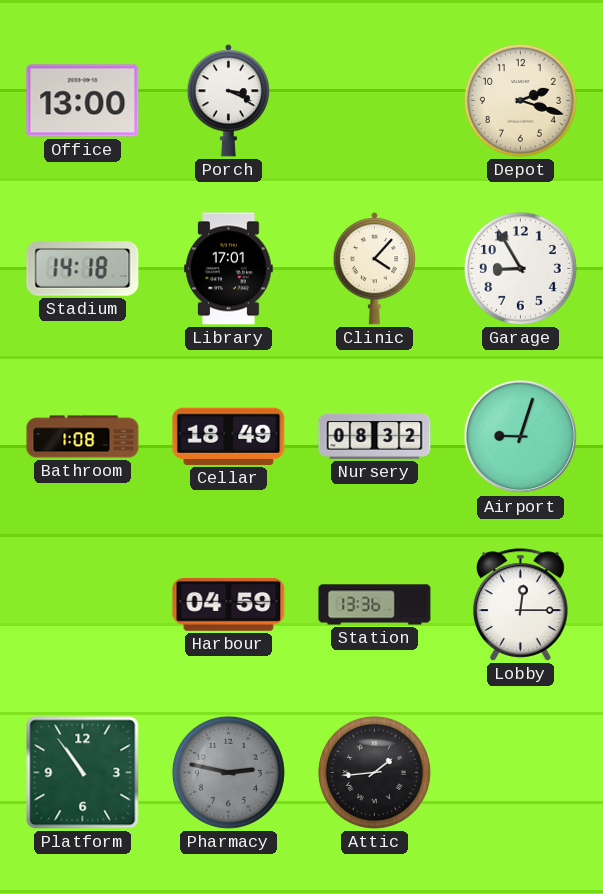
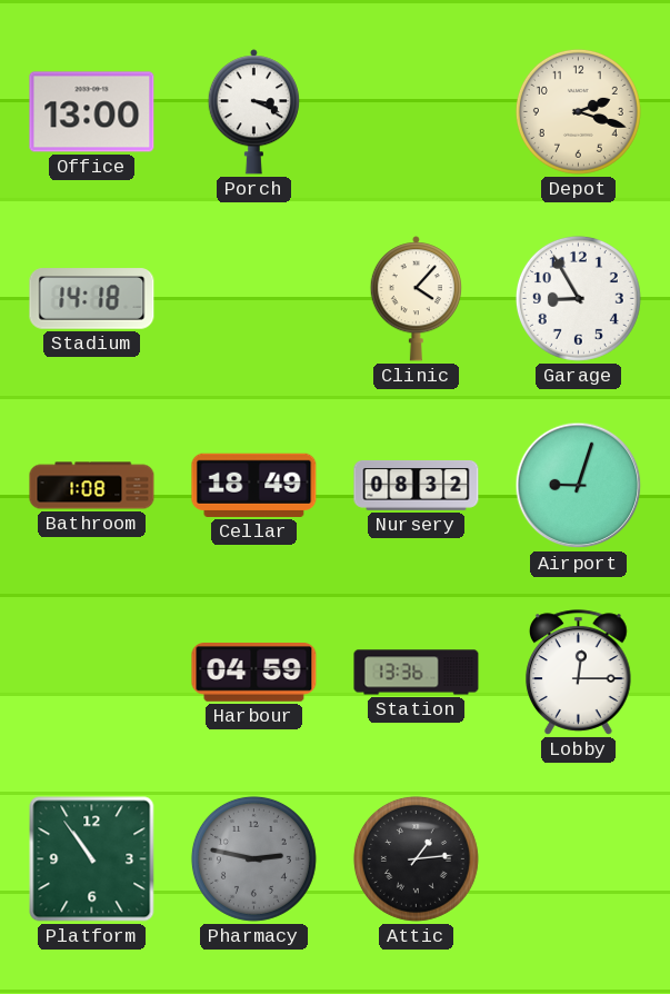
Library: 17:01 -> none
Attic: 1:44 -> 1:14
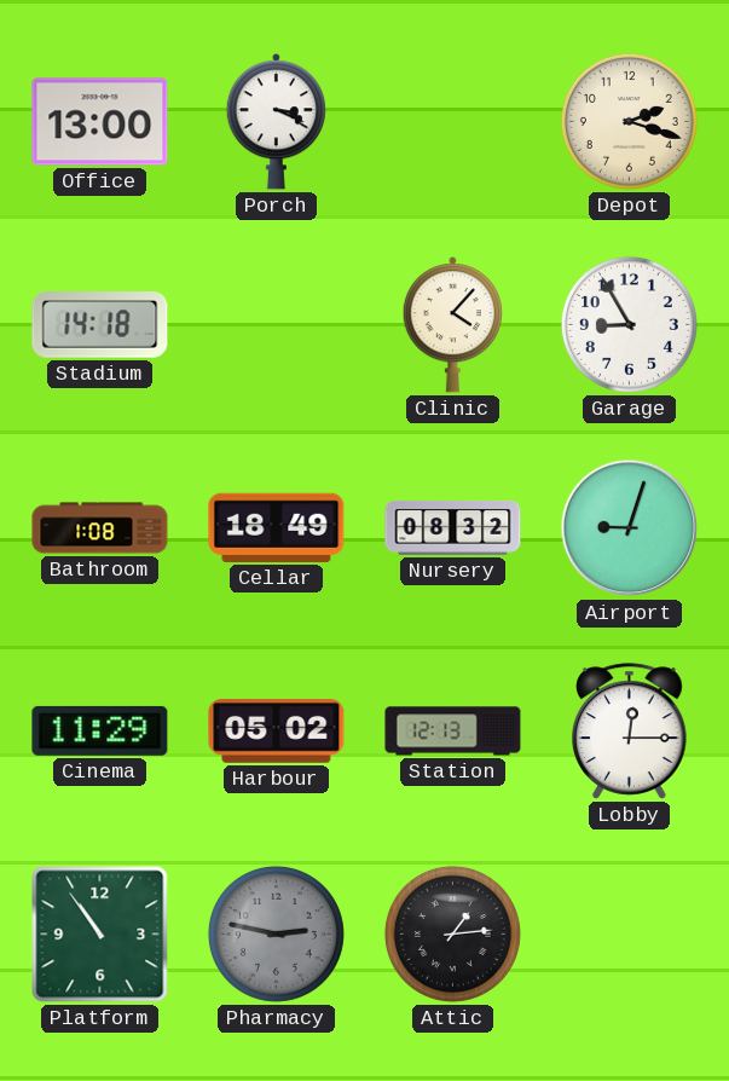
Cinema: none -> 11:29
Harbour: 04:59 -> 05:02
Station: 13:36 -> 12:13
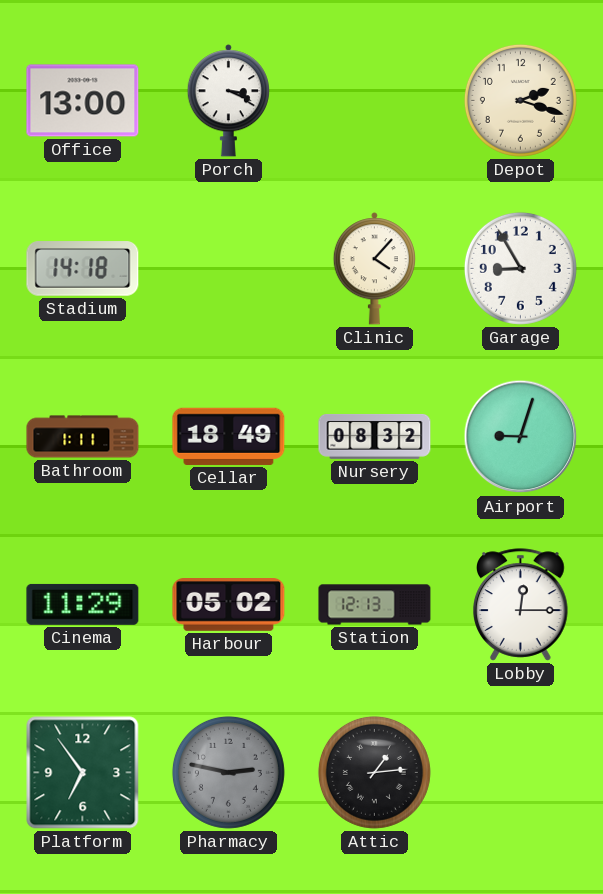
Bathroom: 1:08 -> 1:11
Platform: 10:54 -> 6:54
